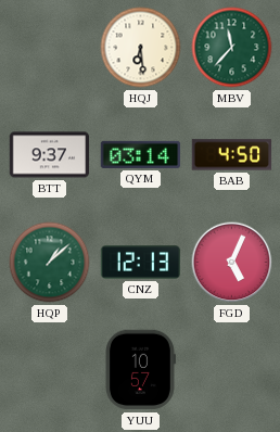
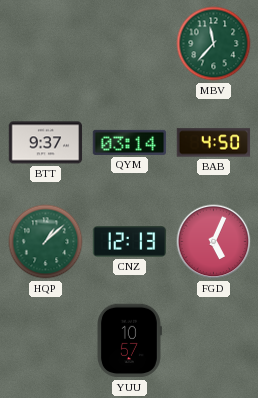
HQJ: 6:29 -> none
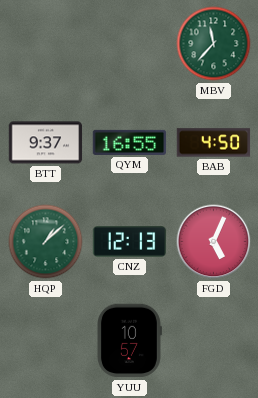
QYM: 03:14 -> 16:55
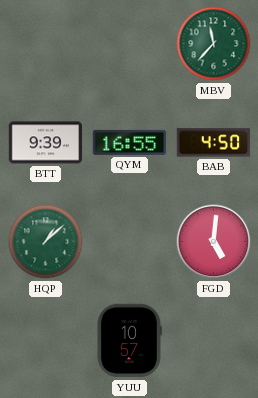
BTT: 9:37 -> 9:39
CNZ: 12:13 -> none
FGD: 5:04 -> 5:01
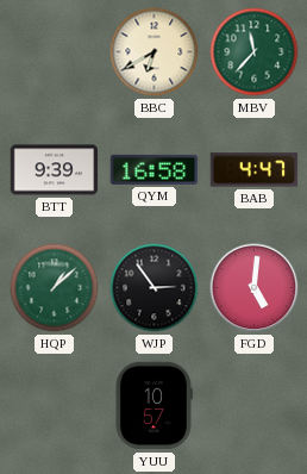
BBC: none -> 6:40
QYM: 16:55 -> 16:58
BAB: 4:50 -> 4:47
WJP: none -> 2:54
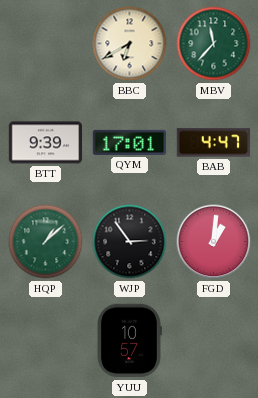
QYM: 16:58 -> 17:01
FGD: 5:01 -> 1:01
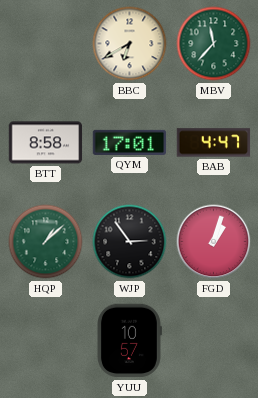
BTT: 9:39 -> 8:58
FGD: 1:01 -> 1:03
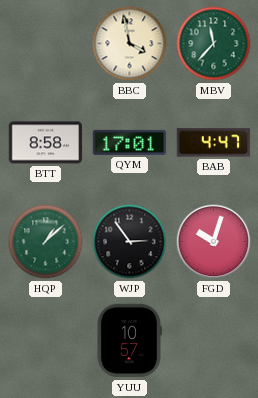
BBC: 6:40 -> 3:58
FGD: 1:03 -> 10:03
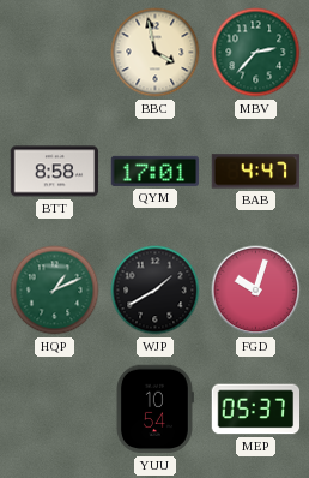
MBV: 11:37 -> 2:37
HQP: 1:08 -> 1:11
WJP: 2:54 -> 1:40
YUU: 10:57 -> 10:54
MEP: none -> 05:37
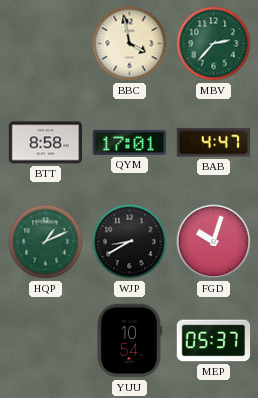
WJP: 1:40 -> 8:40
